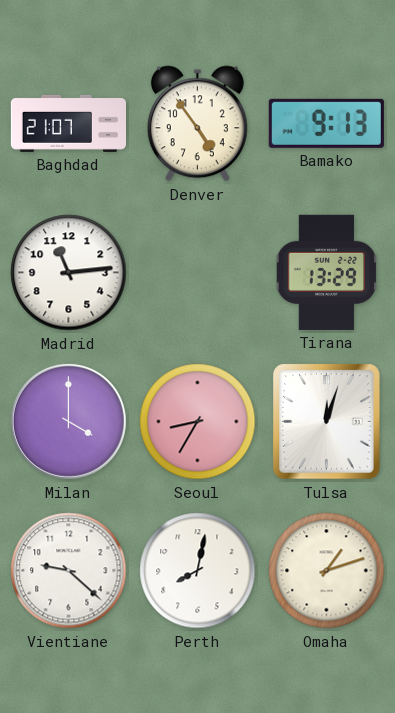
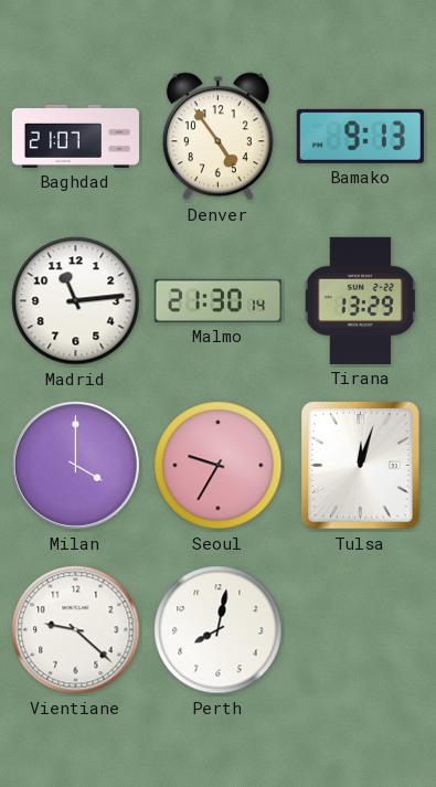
Malmo: none -> 21:30
Seoul: 8:35 -> 9:35
Omaha: 1:12 -> none
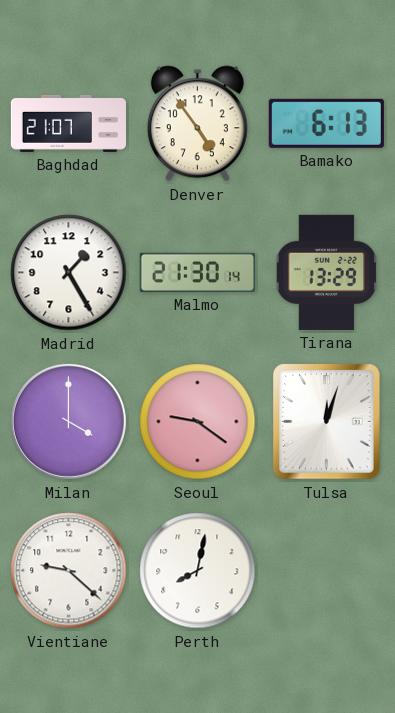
Bamako: 9:13 -> 6:13
Madrid: 11:14 -> 1:25
Seoul: 9:35 -> 9:21
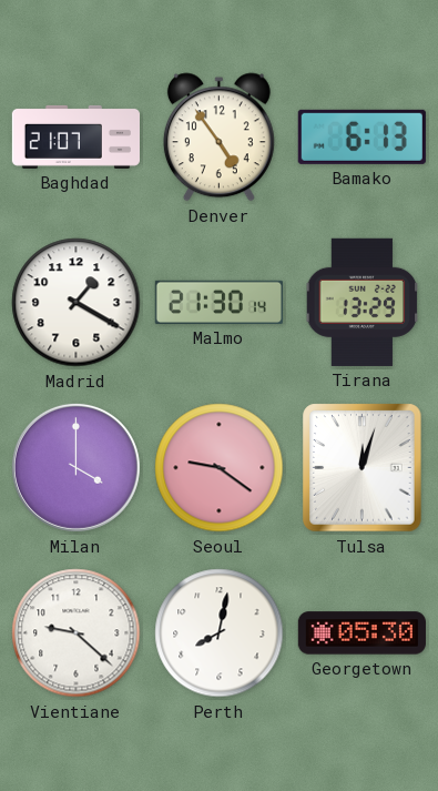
Madrid: 1:25 -> 1:20
Georgetown: none -> 05:30
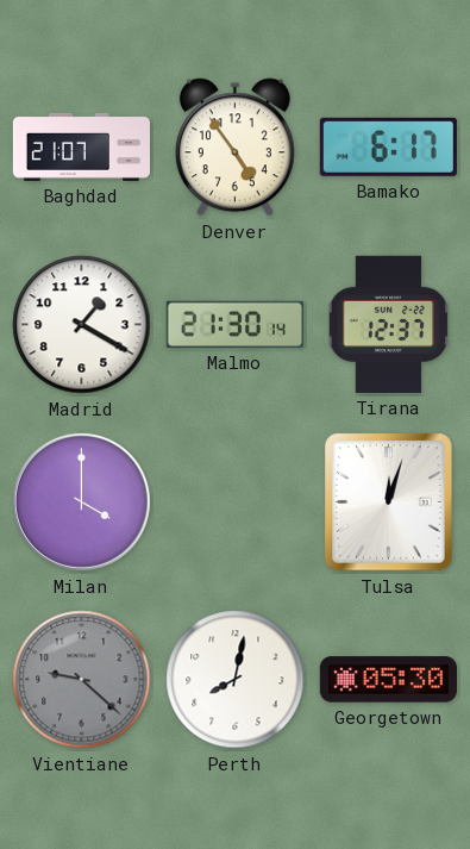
Bamako: 6:13 -> 6:17
Tirana: 13:29 -> 12:37
Seoul: 9:21 -> none
Vientiane dial: white -> grey
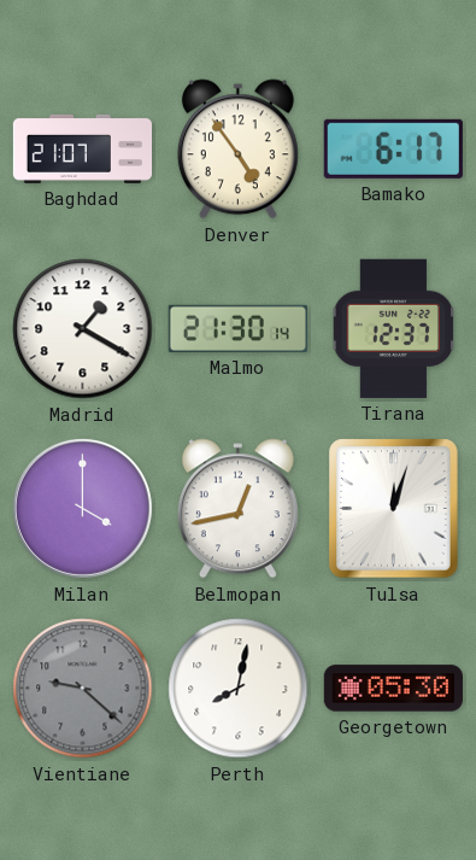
Belmopan: none -> 12:43
